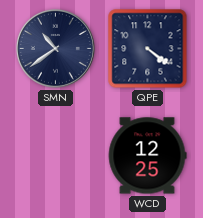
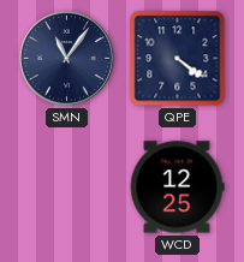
SMN: 10:39 -> 11:06
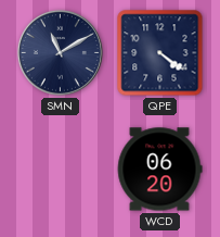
SMN: 11:06 -> 11:10
WCD: 12:25 -> 06:20
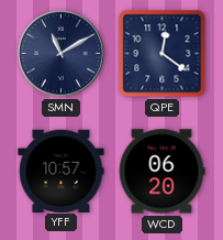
QPE: 4:21 -> 12:21
YFF: none -> 10:57
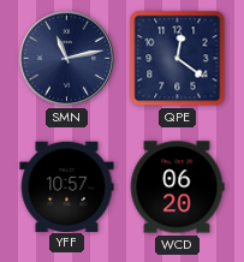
SMN: 11:10 -> 11:13
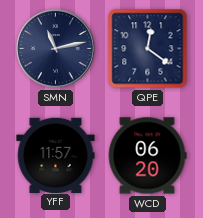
YFF: 10:57 -> 11:57
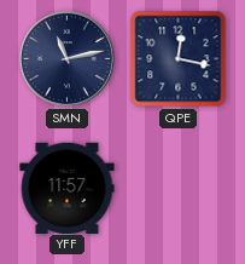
QPE: 12:21 -> 12:17
WCD: 06:20 -> none
